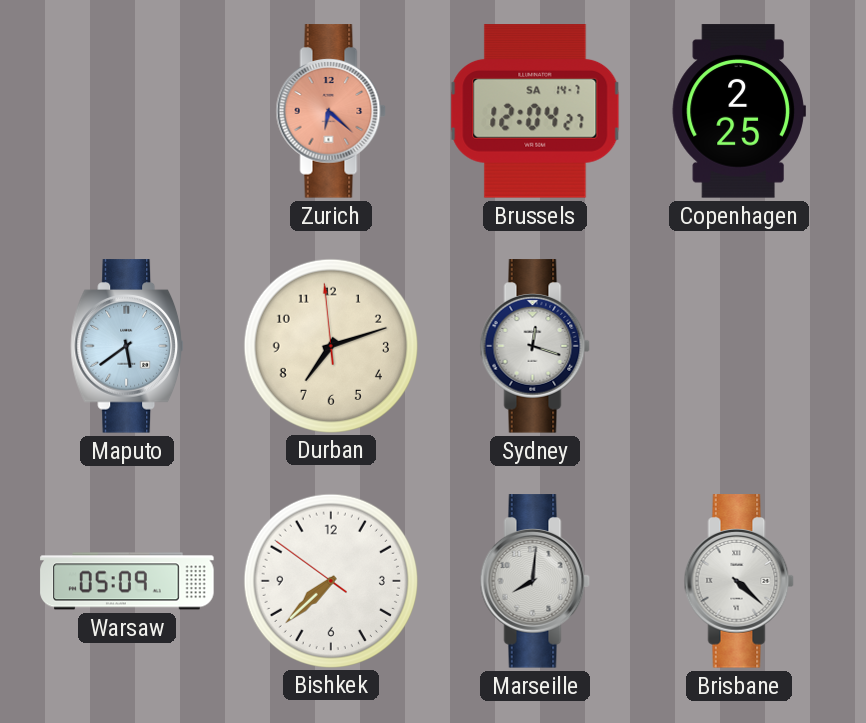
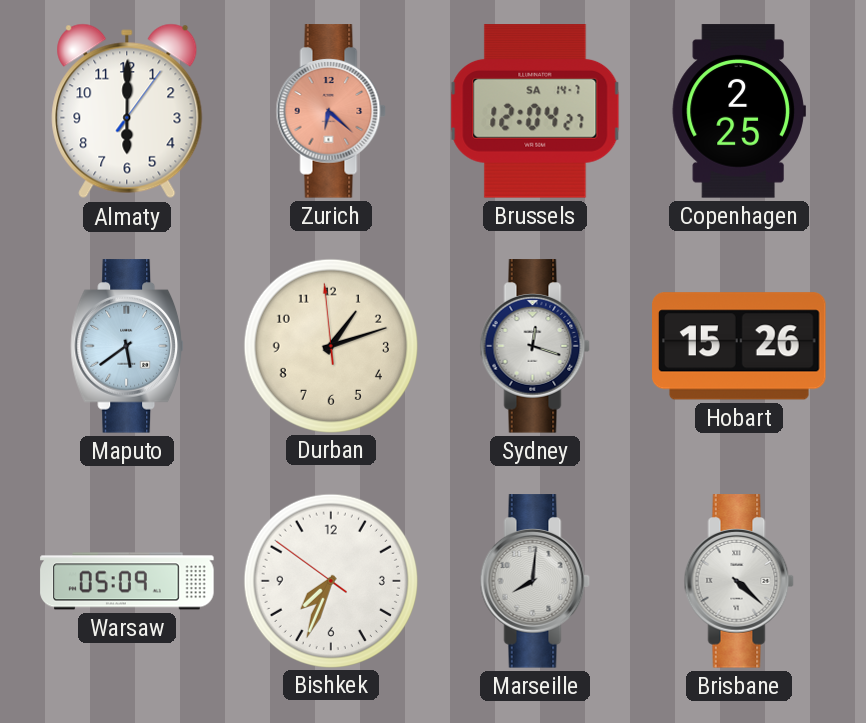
Almaty: none -> 6:00
Durban: 7:11 -> 1:11
Hobart: none -> 15:26
Bishkek: 7:37 -> 7:33
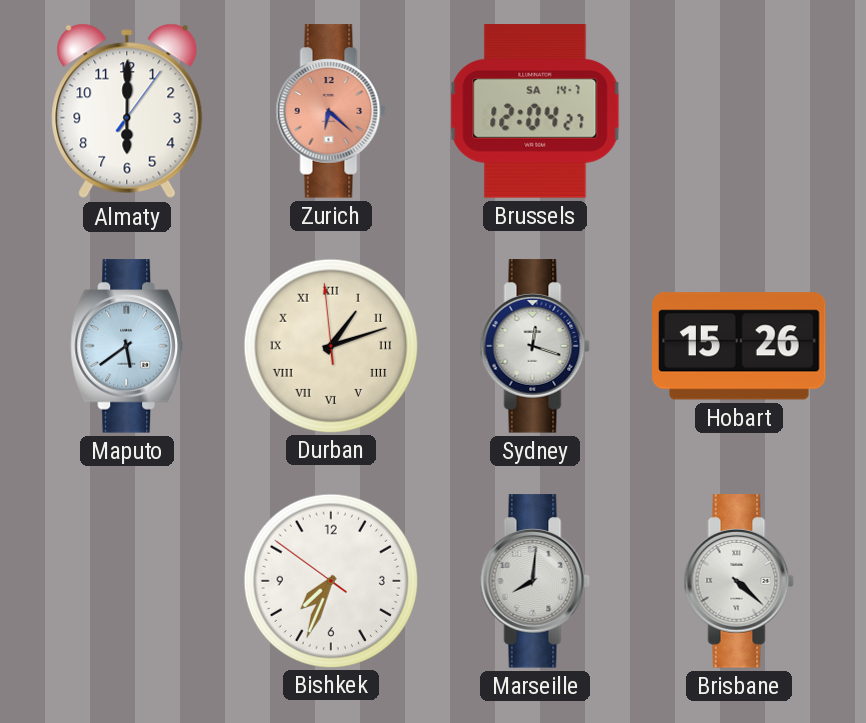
Copenhagen: 2:25 -> none
Durban numerals: Arabic -> Roman
Warsaw: 05:09 -> none
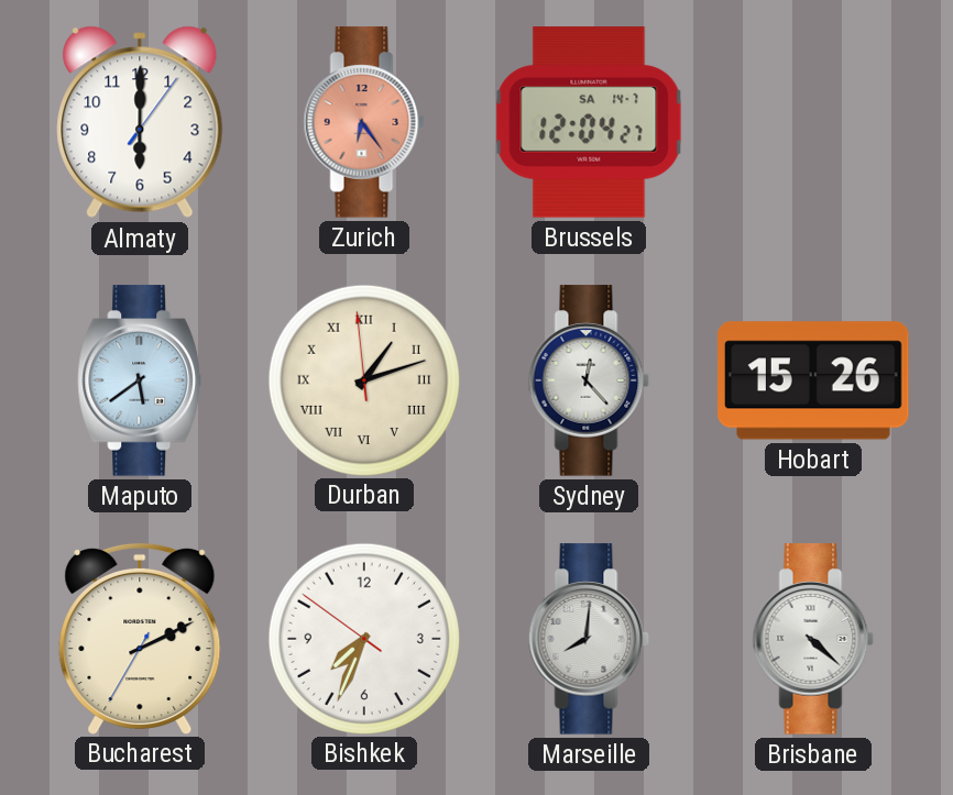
Zurich: 6:22 -> 6:24
Sydney: 12:18 -> 12:23
Bucharest: none -> 2:10
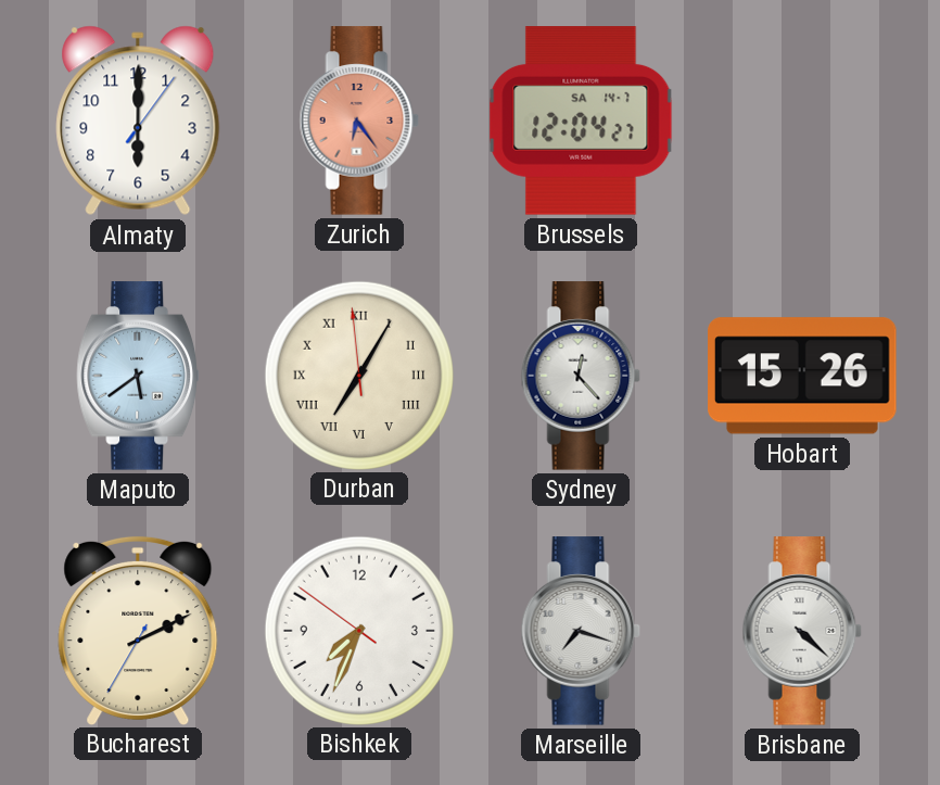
Durban: 1:11 -> 7:04
Marseille: 8:01 -> 7:18
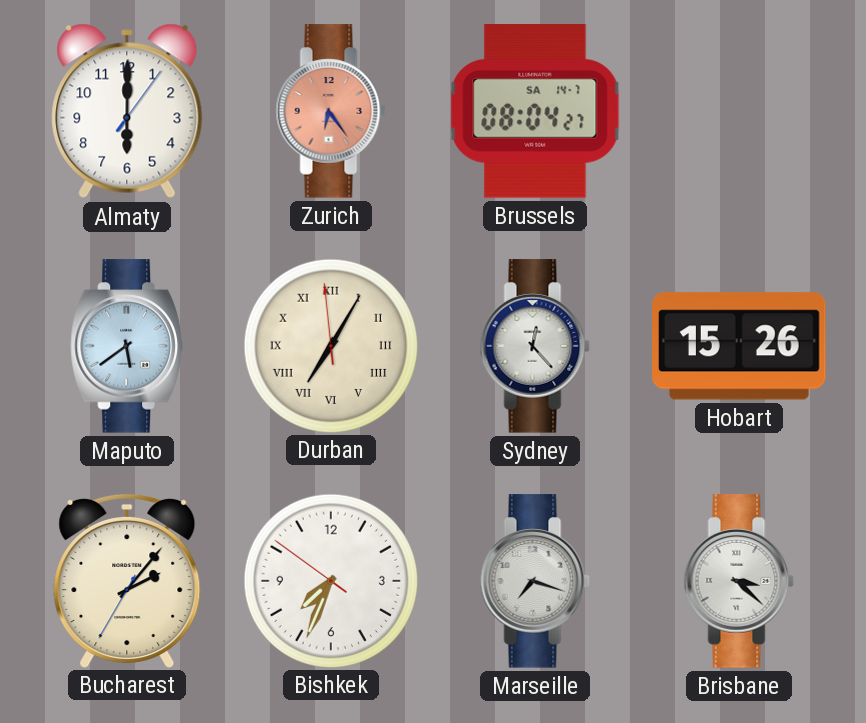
Brussels: 12:04 -> 08:04
Bucharest: 2:10 -> 2:06
Brisbane: 4:22 -> 3:22
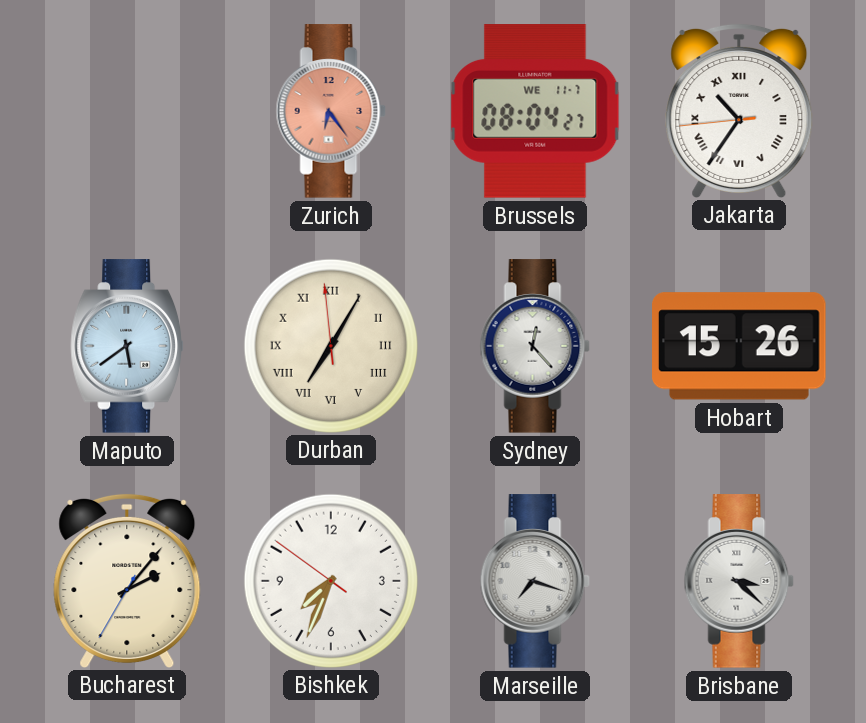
Almaty: 6:00 -> none
Brussels date: SA 14-7 -> WE 11-7
Jakarta: none -> 10:35
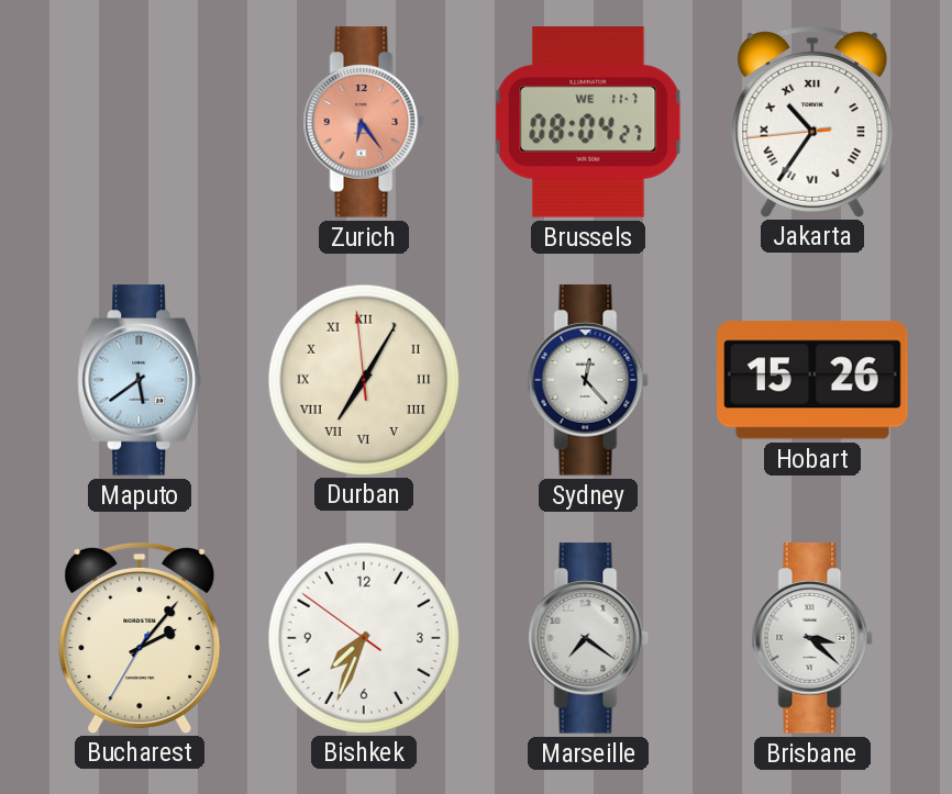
Marseille: 7:18 -> 7:21
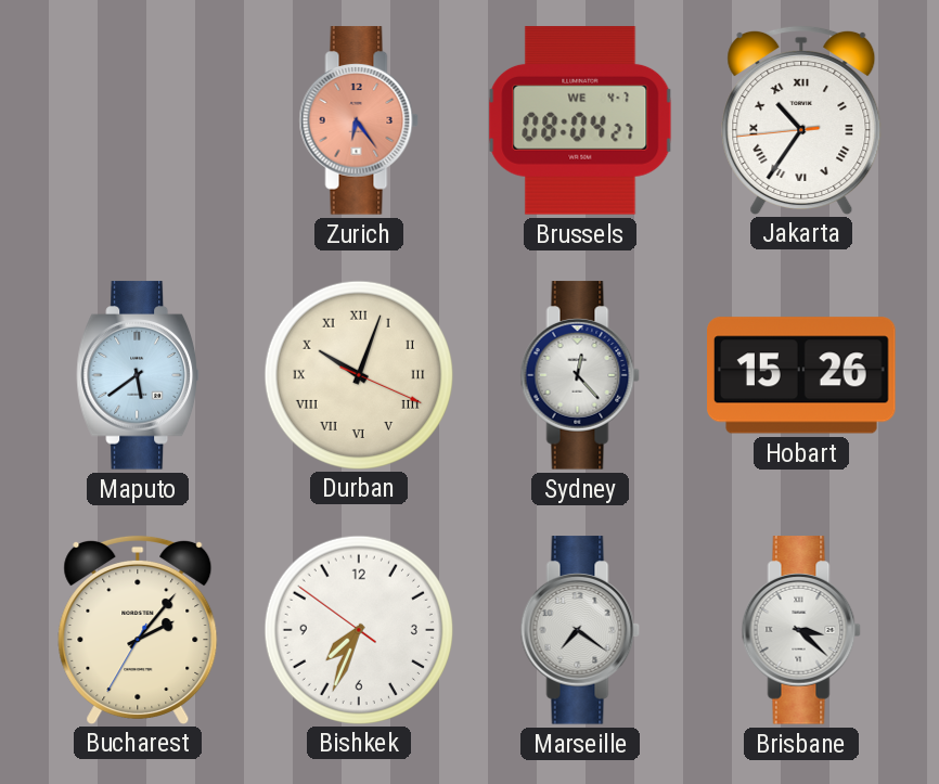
Brussels date: WE 11-7 -> WE 4-7
Durban: 7:04 -> 10:03
